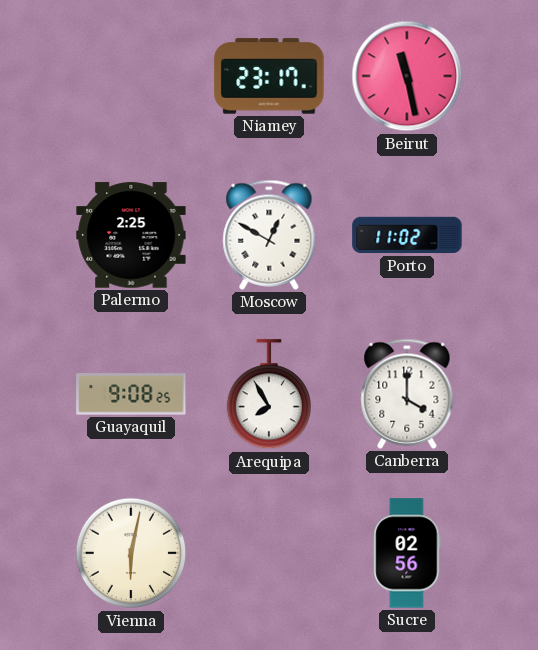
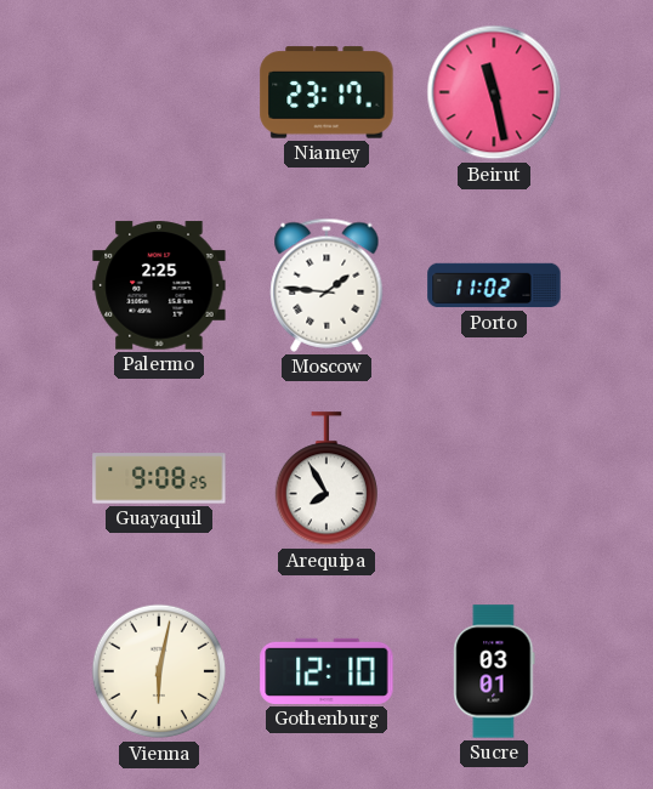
Moscow: 12:50 -> 1:46
Canberra: 4:00 -> none
Gothenburg: none -> 12:10
Sucre: 02:56 -> 03:01
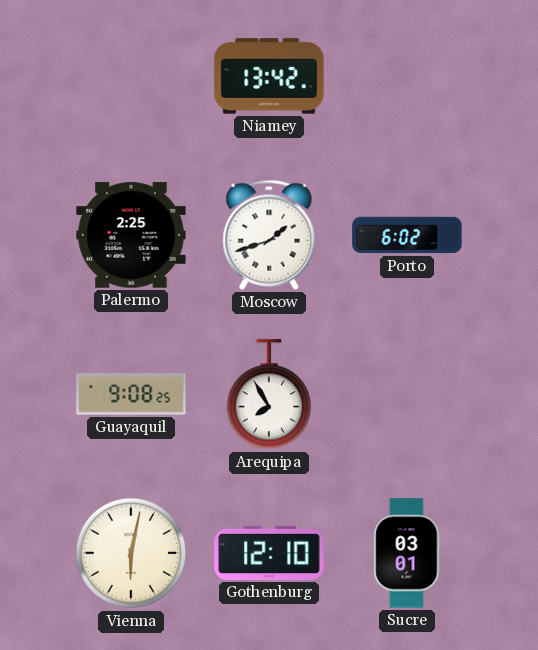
Niamey: 23:17 -> 13:42
Beirut: 11:28 -> none
Moscow: 1:46 -> 1:42
Porto: 11:02 -> 6:02
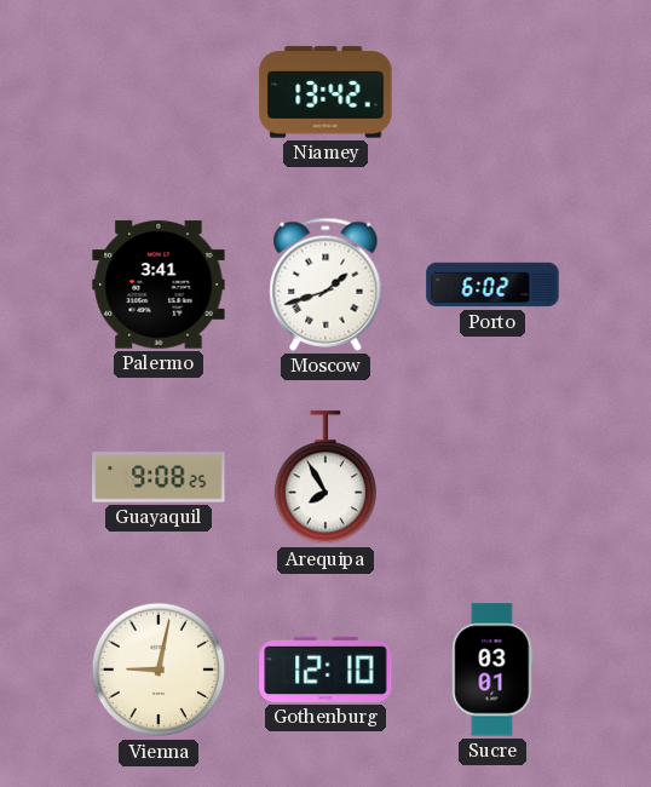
Palermo: 2:25 -> 3:41
Vienna: 6:02 -> 9:02
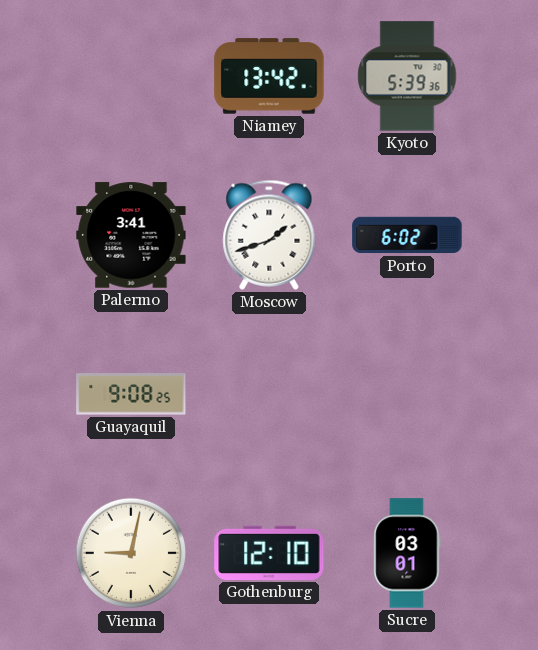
Kyoto: none -> 5:39
Arequipa: 7:55 -> none
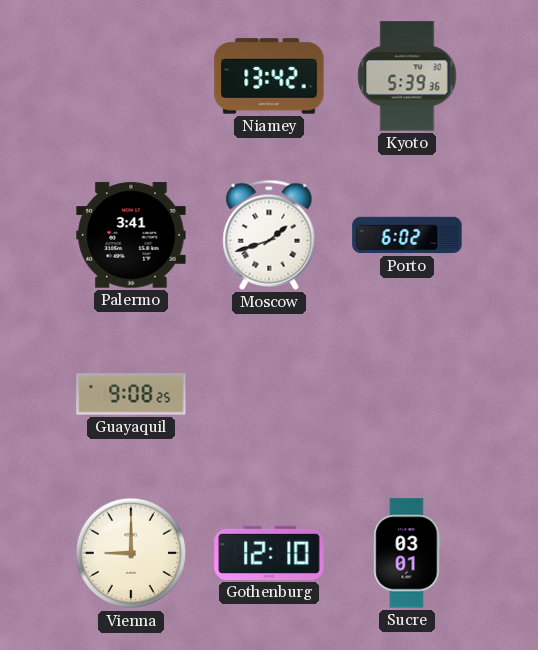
Vienna: 9:02 -> 9:00
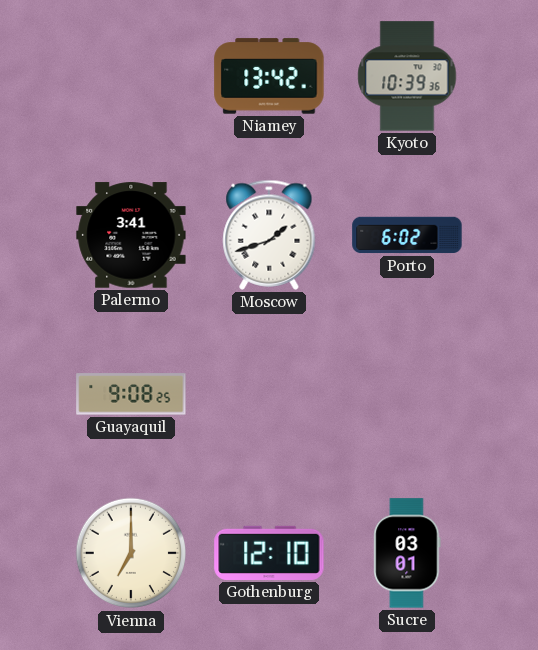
Kyoto: 5:39 -> 10:39
Vienna: 9:00 -> 7:00
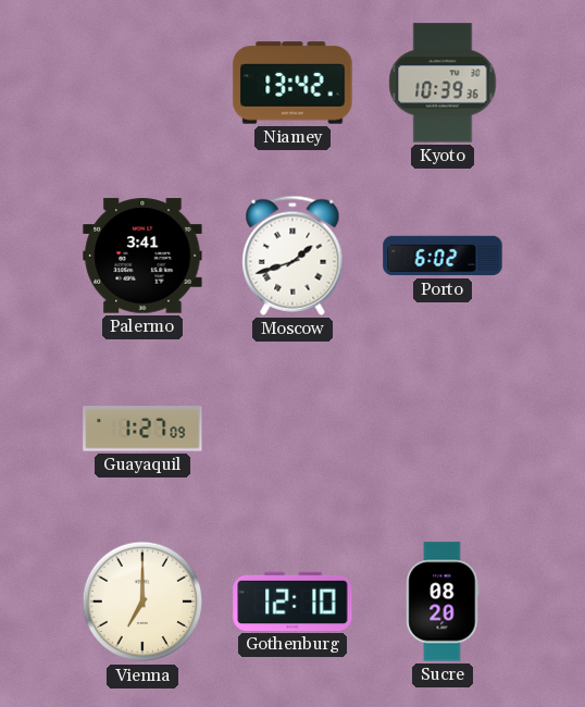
Guayaquil: 9:08 -> 1:27
Sucre: 03:01 -> 08:20
